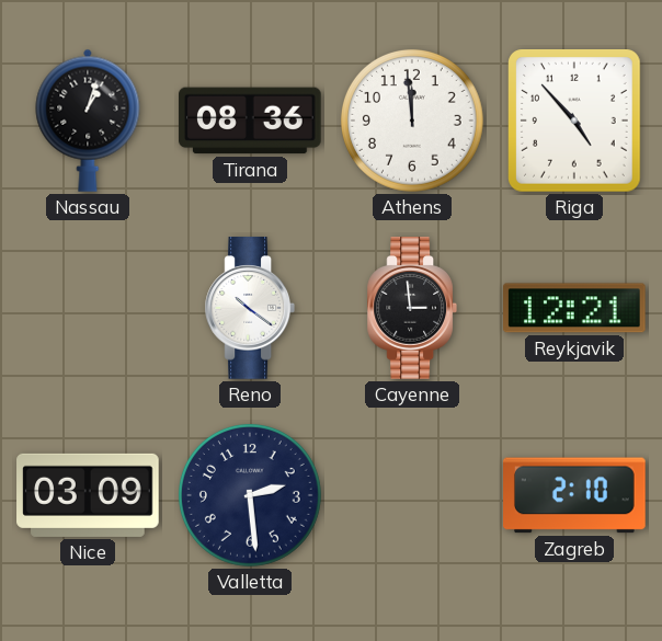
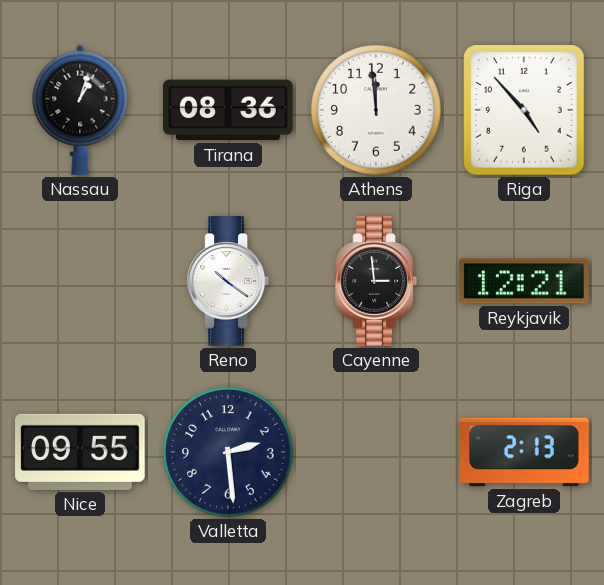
Nice: 03:09 -> 09:55
Zagreb: 2:10 -> 2:13
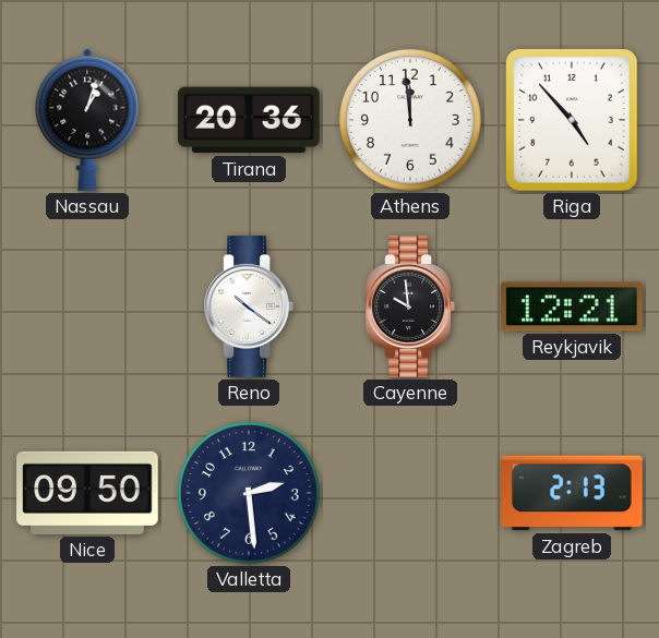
Tirana: 08:36 -> 20:36
Cayenne: 2:59 -> 9:59
Nice: 09:55 -> 09:50
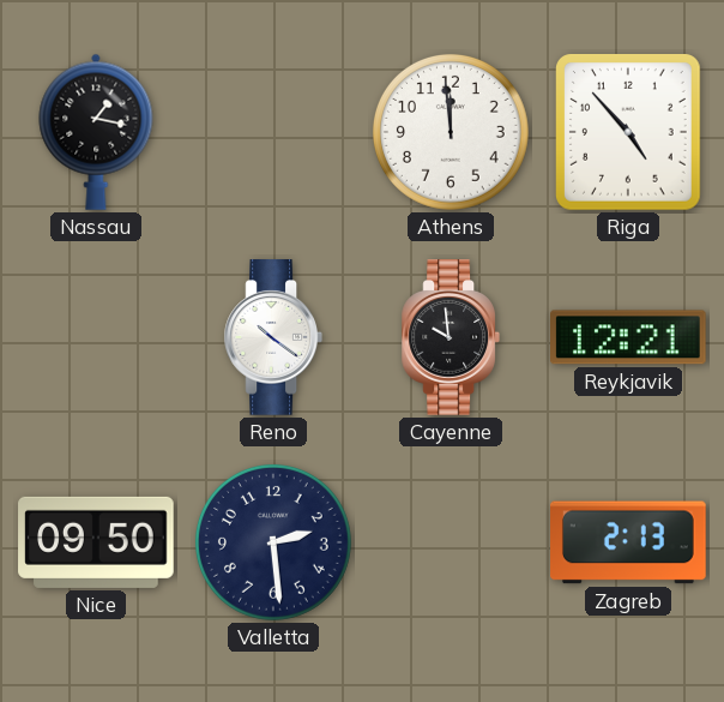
Nassau: 1:03 -> 1:17
Tirana: 20:36 -> none
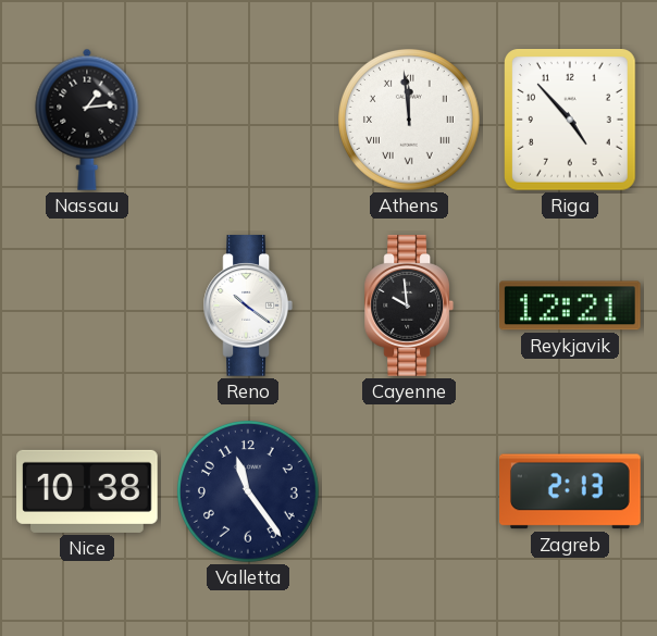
Nassau: 1:17 -> 1:14
Athens numerals: Arabic -> Roman
Nice: 09:50 -> 10:38
Valletta: 2:29 -> 11:24
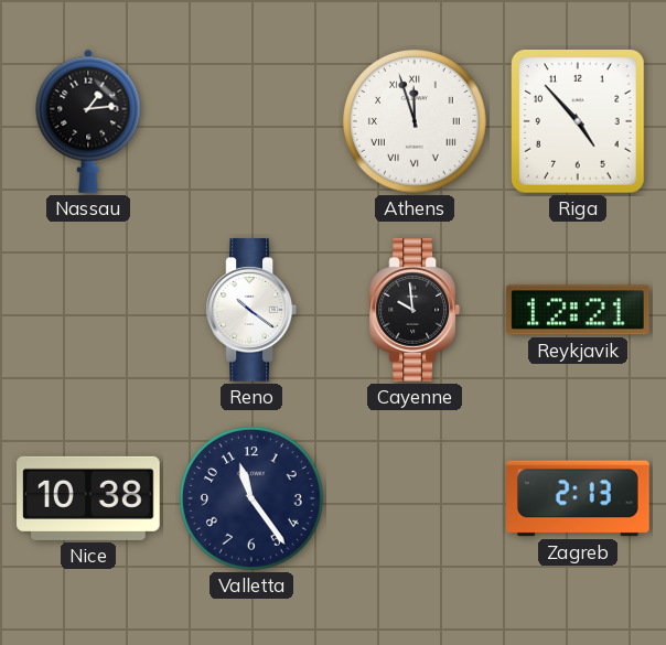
Athens: 11:59 -> 11:57
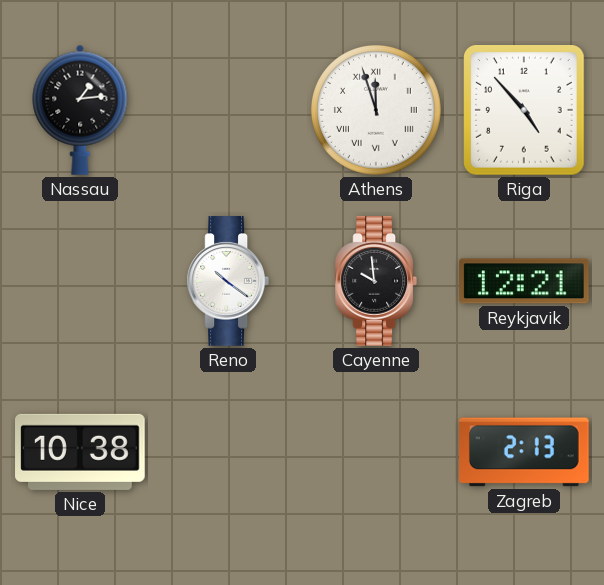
Valletta: 11:24 -> none
